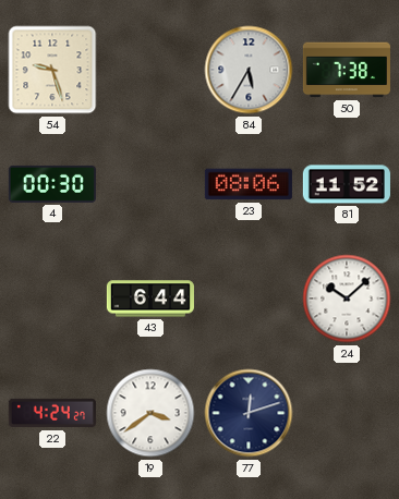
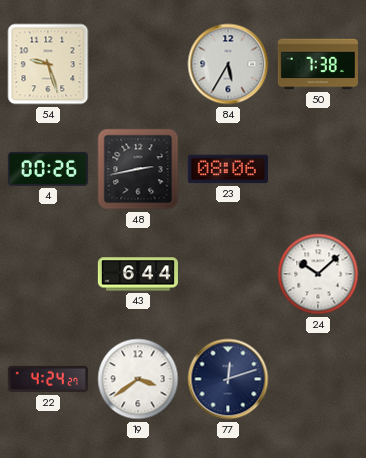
4: 00:30 -> 00:26
48: none -> 2:43
81: 11:52 -> none
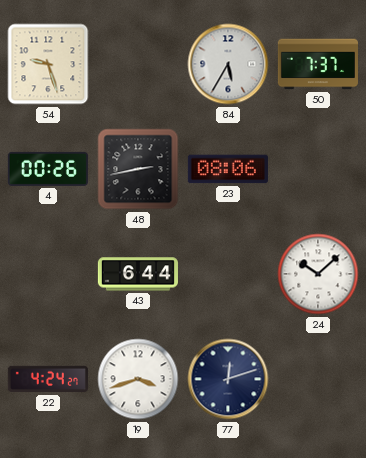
50: 7:38 -> 7:37
19: 3:39 -> 3:42
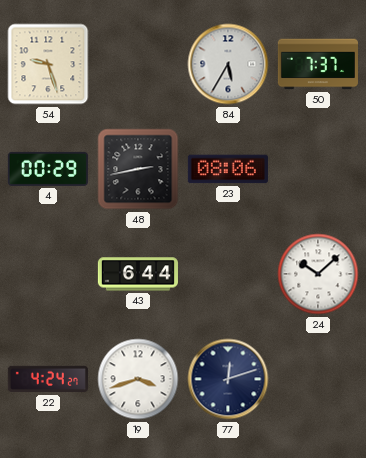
4: 00:26 -> 00:29
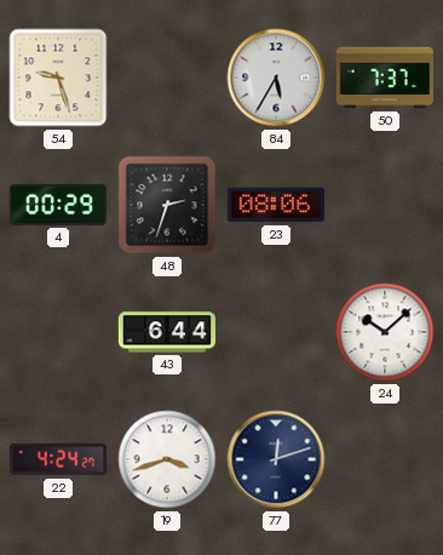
48: 2:43 -> 2:33
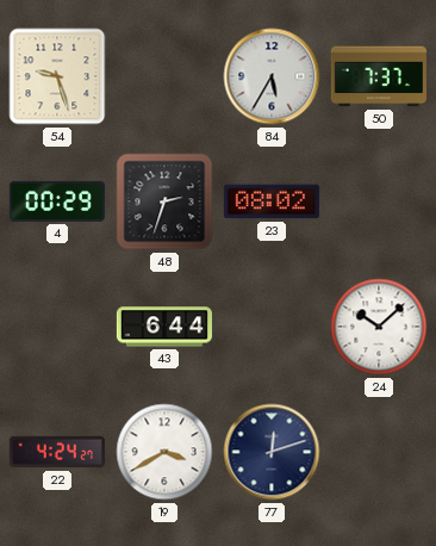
23: 08:06 -> 08:02
19: 3:42 -> 3:40
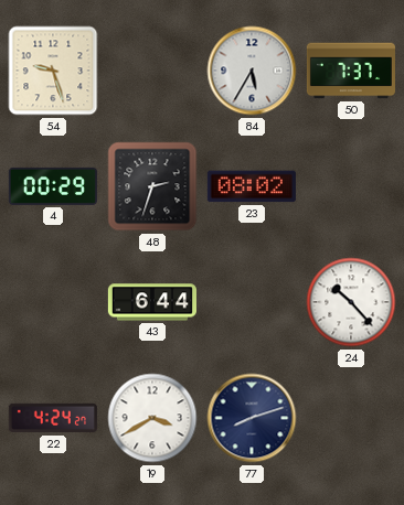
24: 10:08 -> 10:23
77: 12:12 -> 8:12
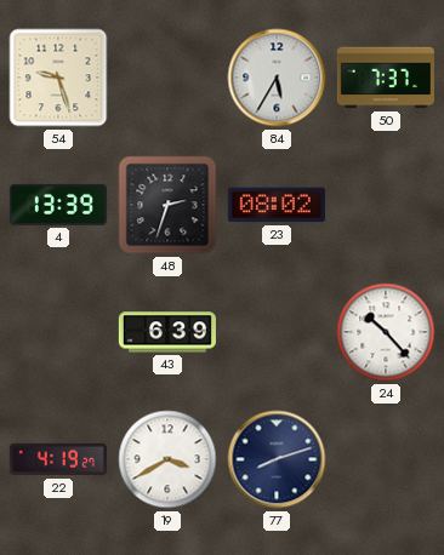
4: 00:29 -> 13:39
43: 6:44 -> 6:39
22: 4:24 -> 4:19
